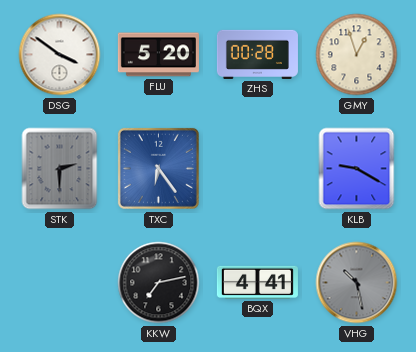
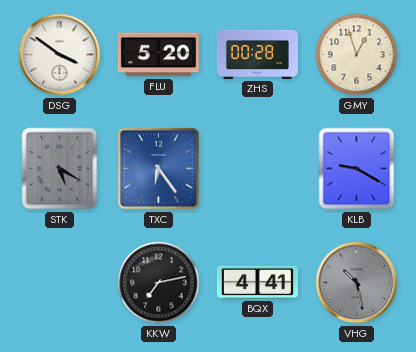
STK: 2:30 -> 5:20
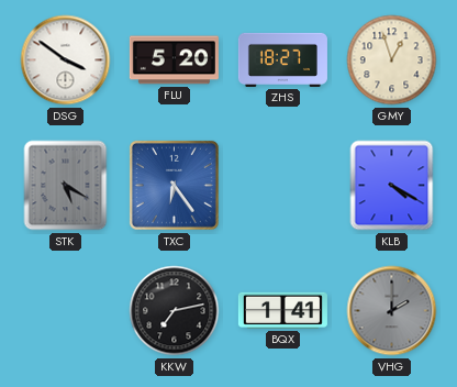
ZHS: 00:28 -> 18:27
KLB: 9:20 -> 4:20
BQX: 4:41 -> 1:41
VHG: 10:28 -> 2:00
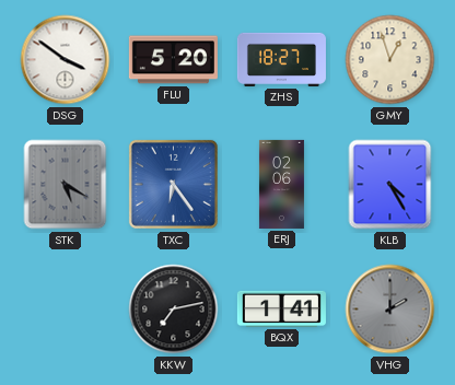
ERJ: none -> 02:06
KLB: 4:20 -> 4:25
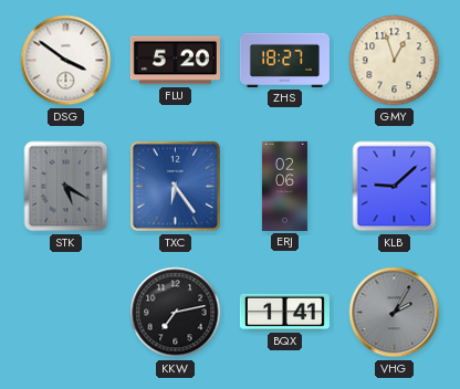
KLB: 4:25 -> 9:08
VHG: 2:00 -> 2:05
